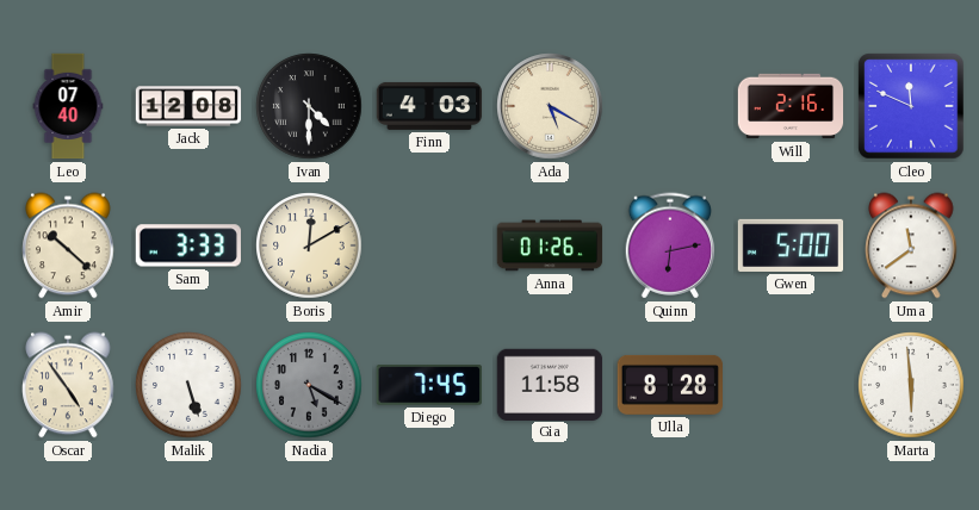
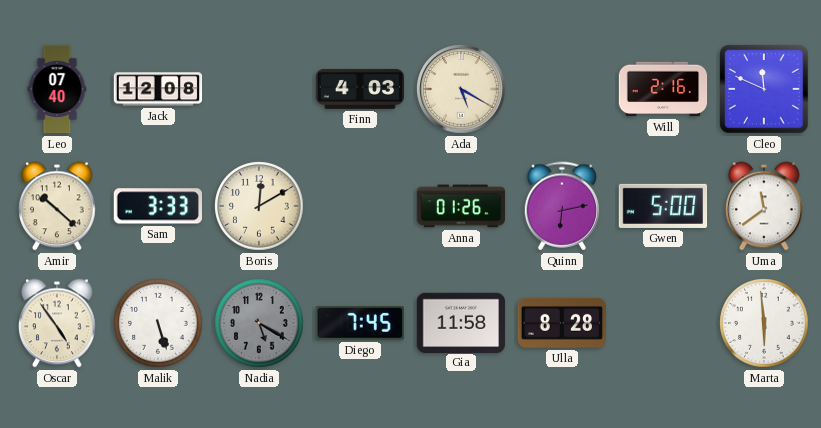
Ivan: 4:30 -> none
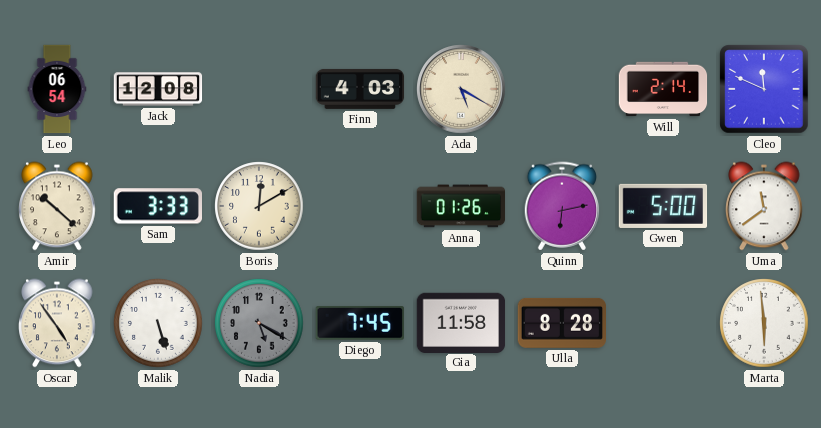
Leo: 07:40 -> 06:54
Will: 2:16 -> 2:14
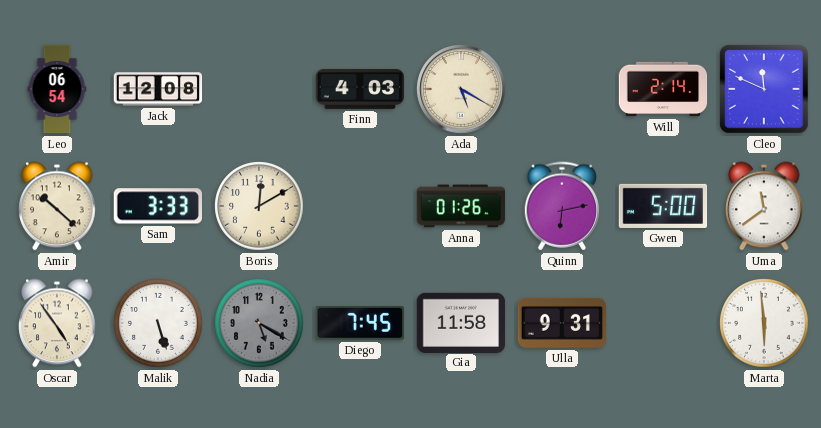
Ulla: 8:28 -> 9:31
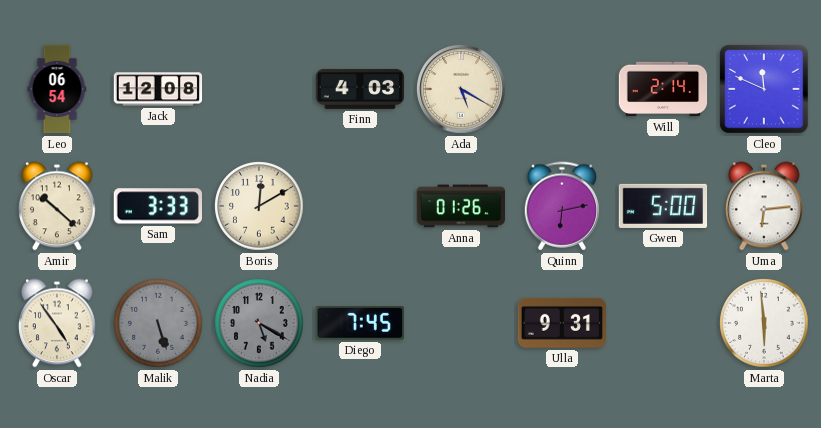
Uma: 11:39 -> 6:14
Malik dial: white -> grey
Gia: 11:58 -> none
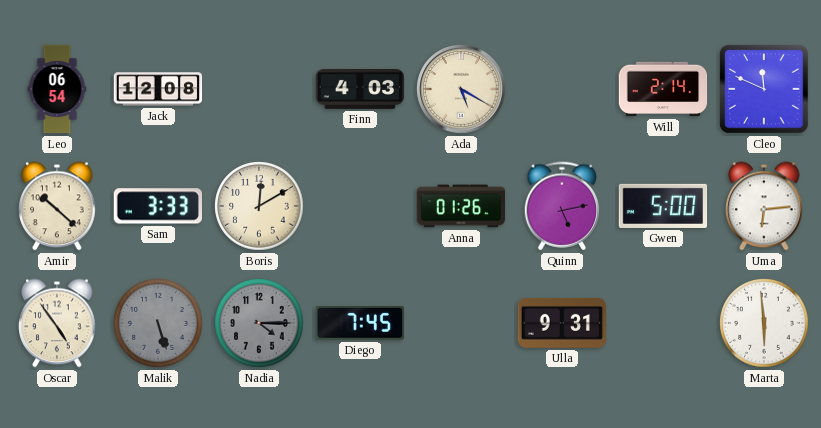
Quinn: 6:13 -> 5:13
Nadia: 5:20 -> 4:15
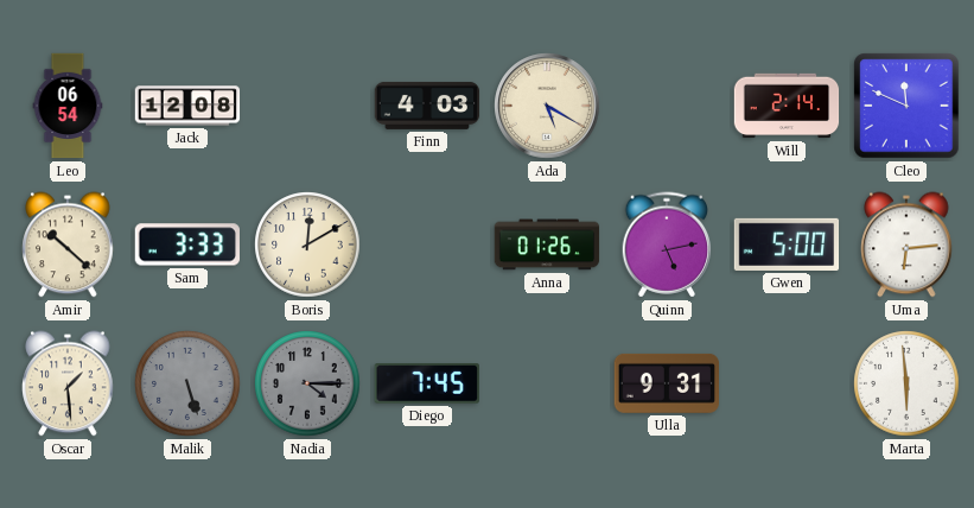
Oscar: 4:54 -> 1:29
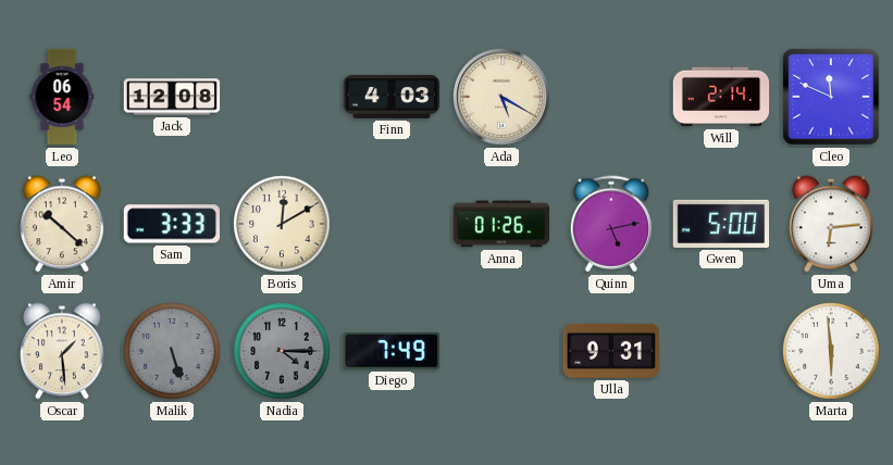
Diego: 7:45 -> 7:49
